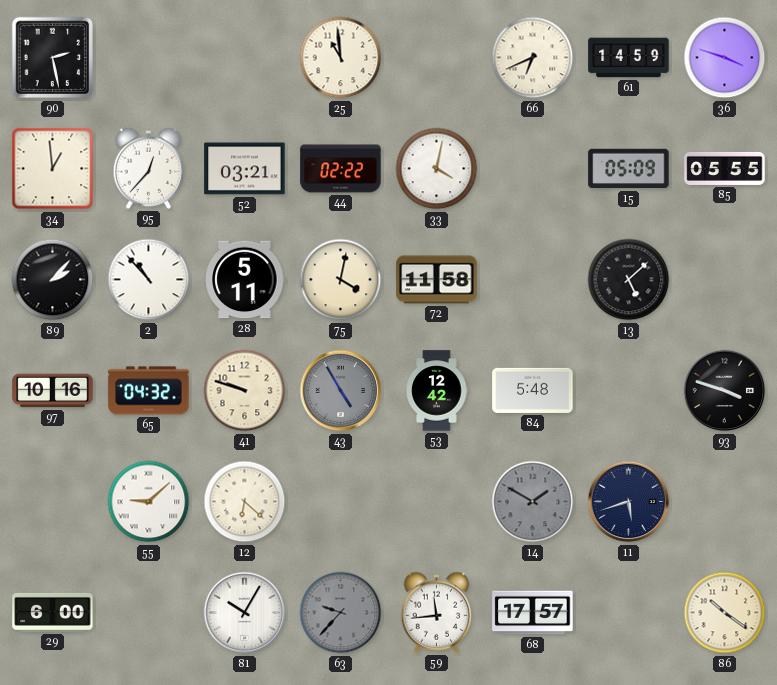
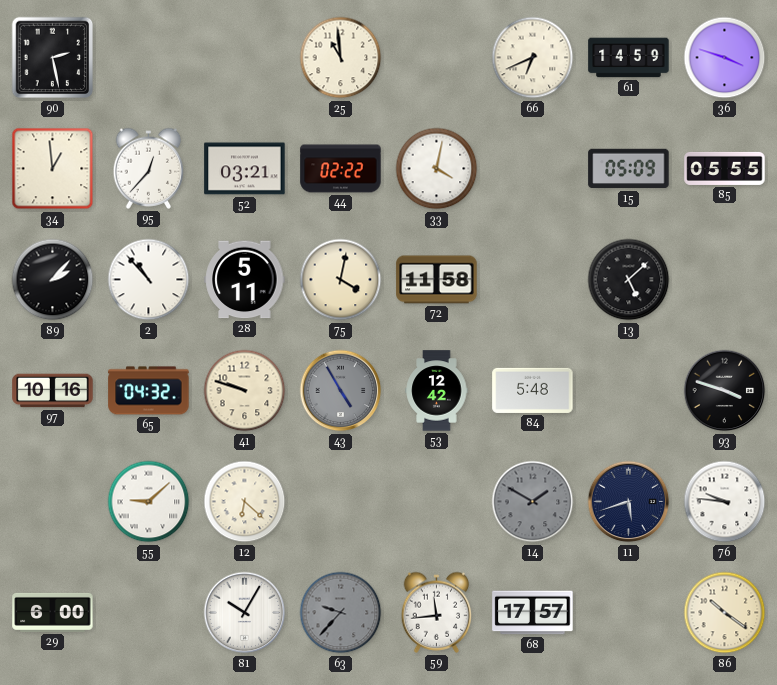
76: none -> 9:46
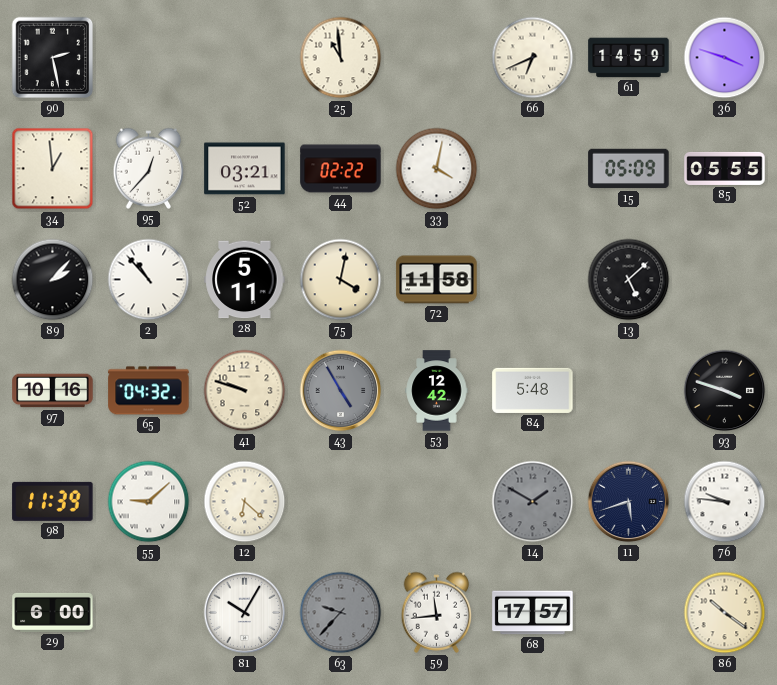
98: none -> 11:39
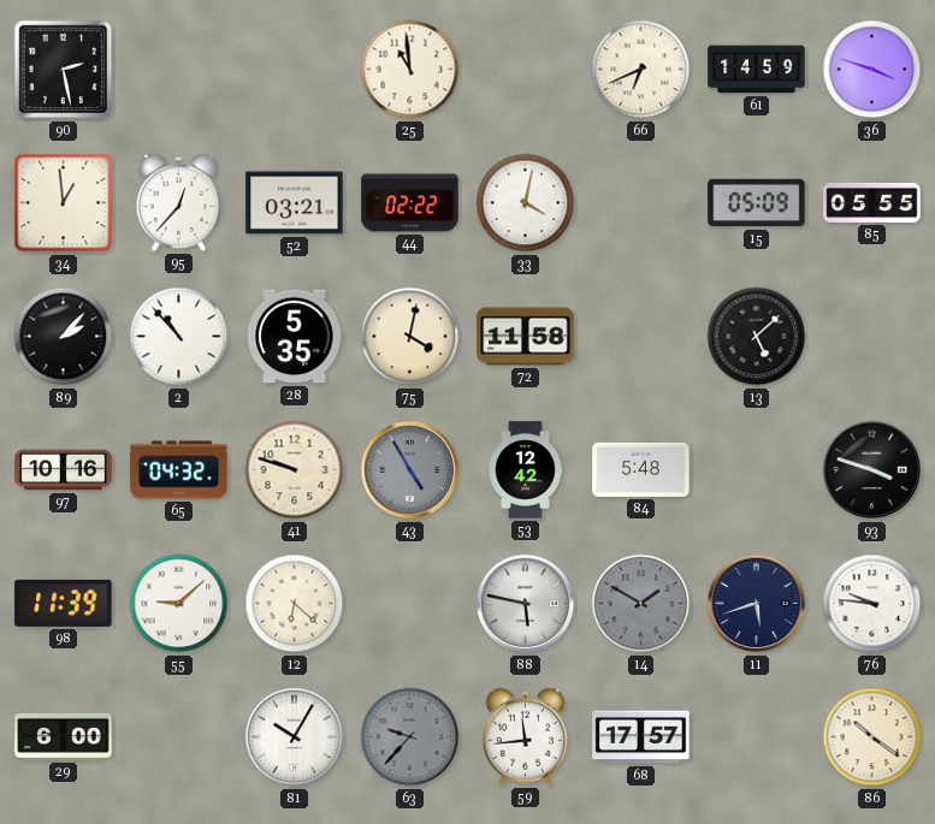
28: 5:11 -> 5:35
88: none -> 5:47
